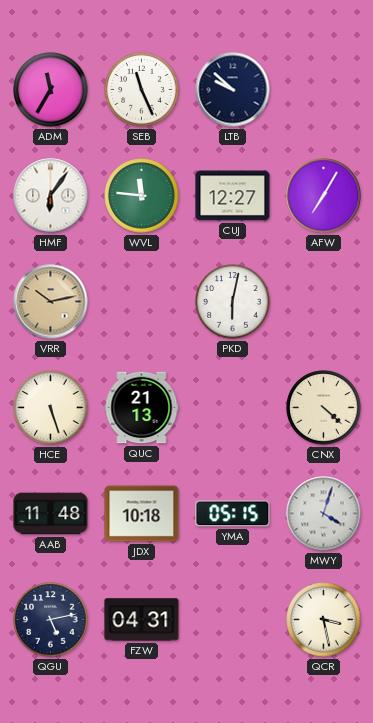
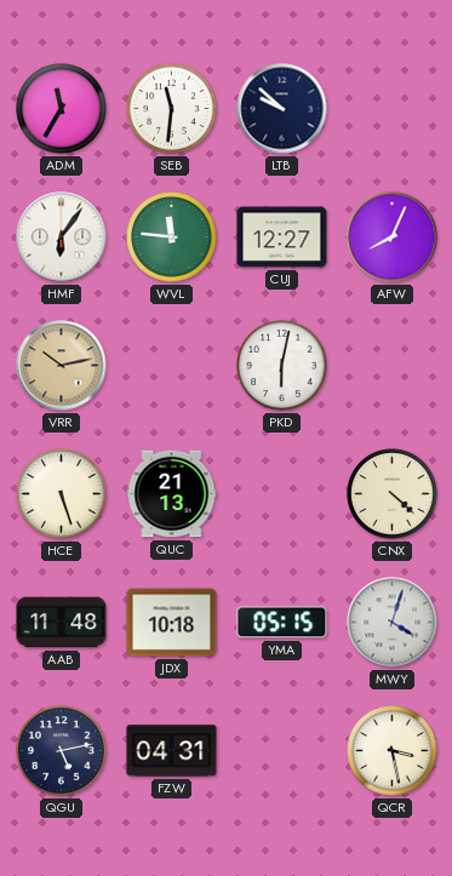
SEB: 11:26 -> 11:31
AFW: 7:05 -> 8:04
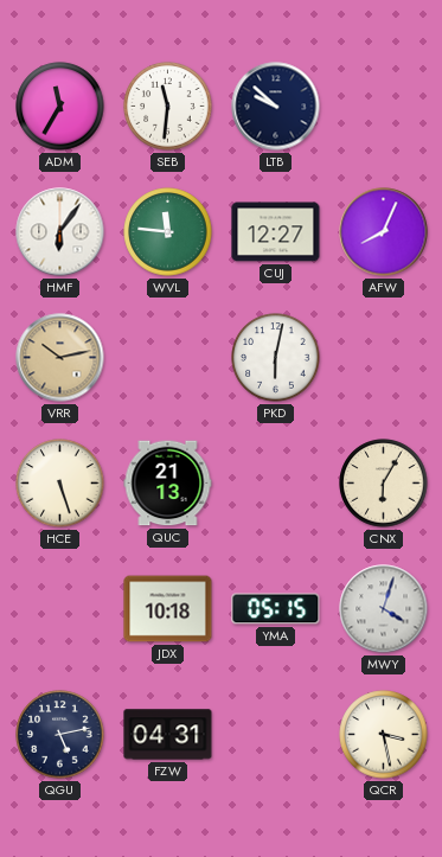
CNX: 4:22 -> 6:05
AAB: 11:48 -> none
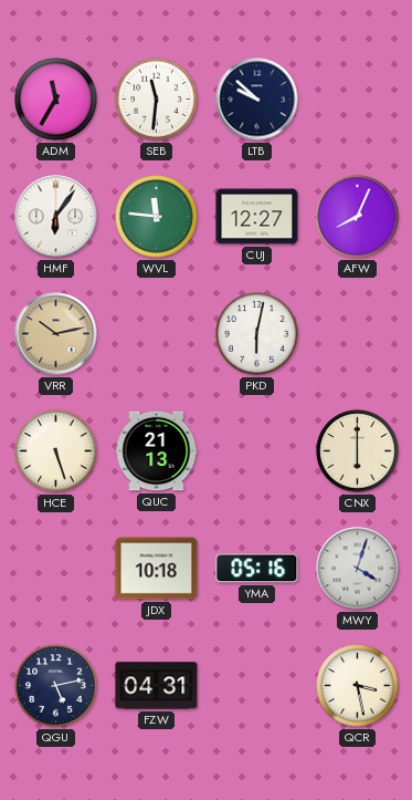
CNX: 6:05 -> 6:00
YMA: 05:15 -> 05:16
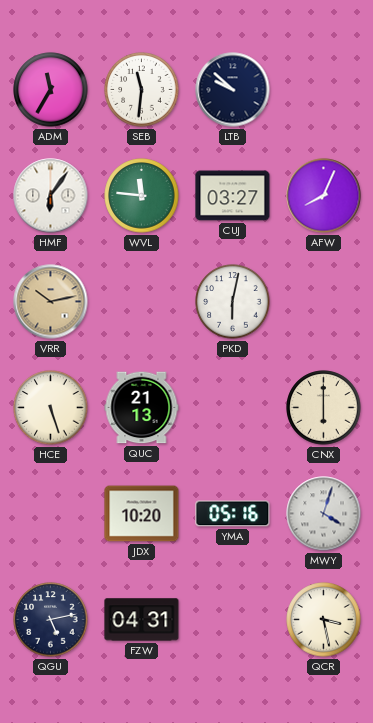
CUJ: 12:27 -> 03:27
JDX: 10:18 -> 10:20
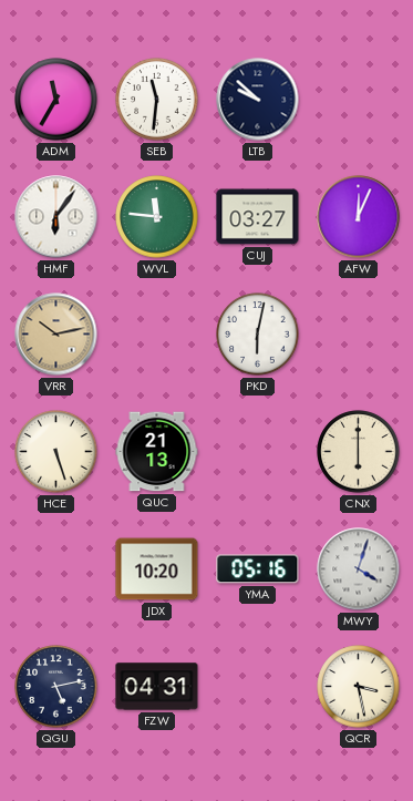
AFW: 8:04 -> 12:04
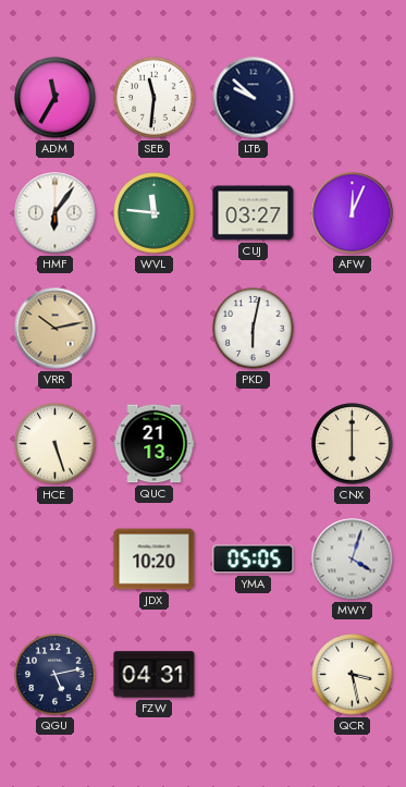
YMA: 05:16 -> 05:05
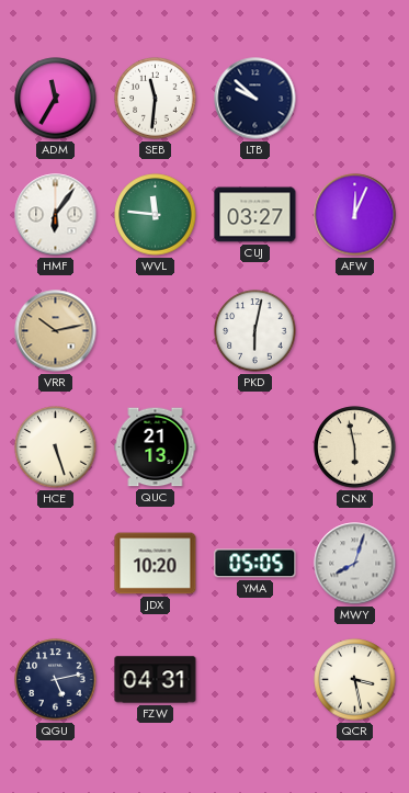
CNX: 6:00 -> 5:58
MWY: 4:03 -> 8:03
